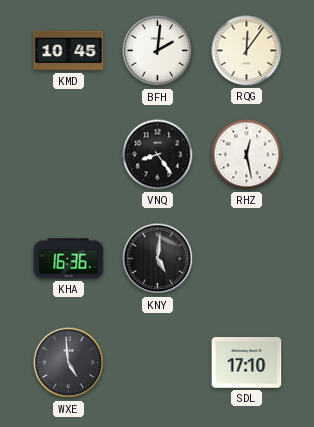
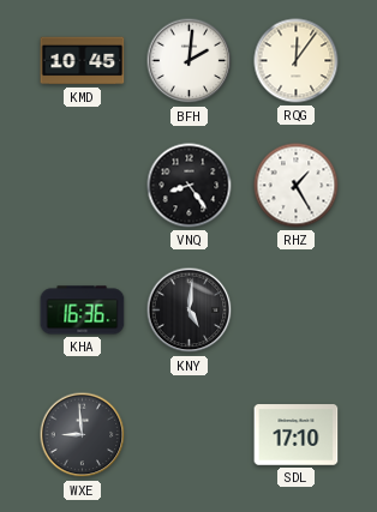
RHZ: 12:28 -> 1:25
WXE: 4:59 -> 8:59
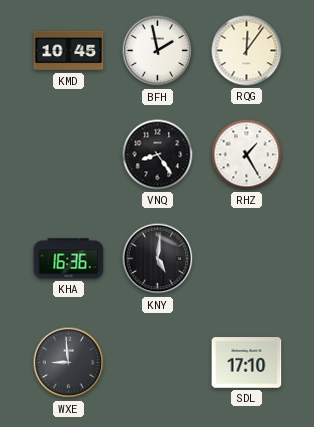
BFH: 2:01 -> 1:58
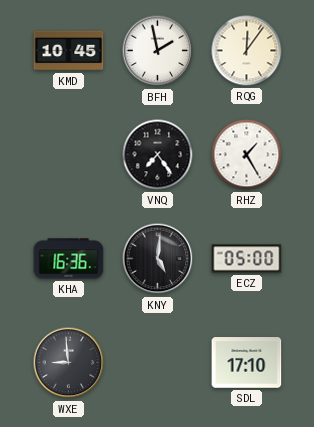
VNQ: 8:24 -> 7:24
ECZ: none -> 05:00
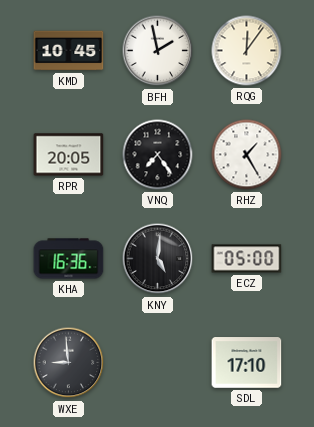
RPR: none -> 20:05
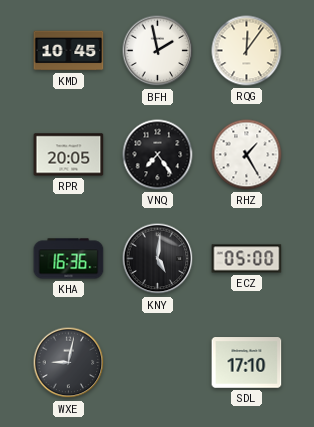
WXE: 8:59 -> 9:02
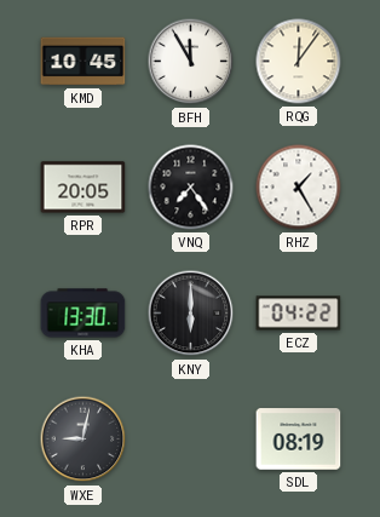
BFH: 1:58 -> 11:55
KHA: 16:36 -> 13:30
KNY: 5:01 -> 6:00
ECZ: 05:00 -> 04:22
SDL: 17:10 -> 08:19
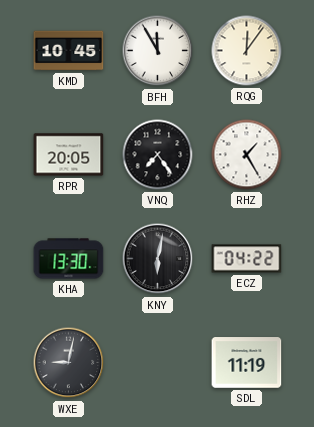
KNY: 6:00 -> 6:02
SDL: 08:19 -> 11:19
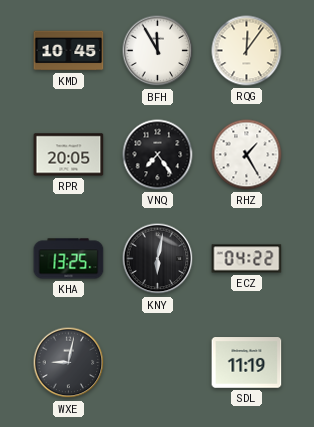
KHA: 13:30 -> 13:25
